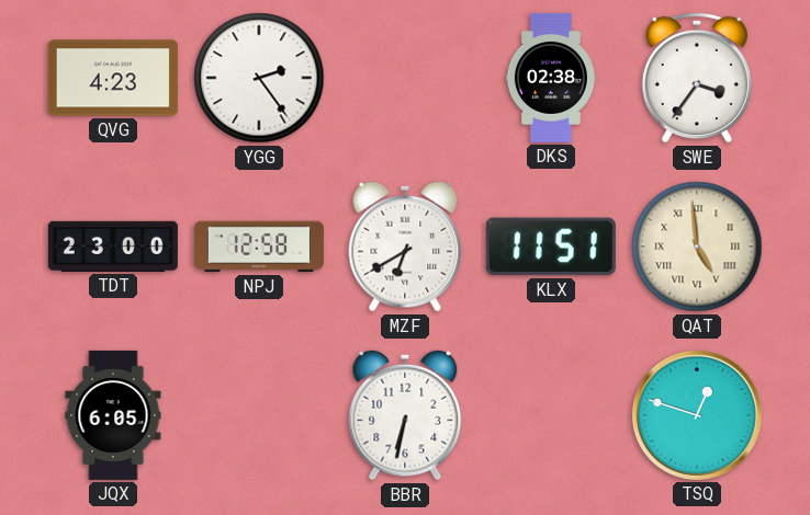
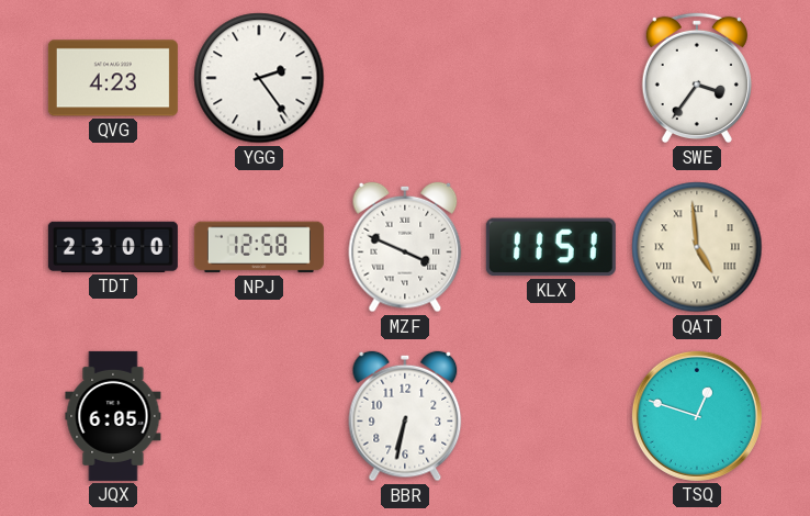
DKS: 02:38 -> none
MZF: 6:40 -> 3:49
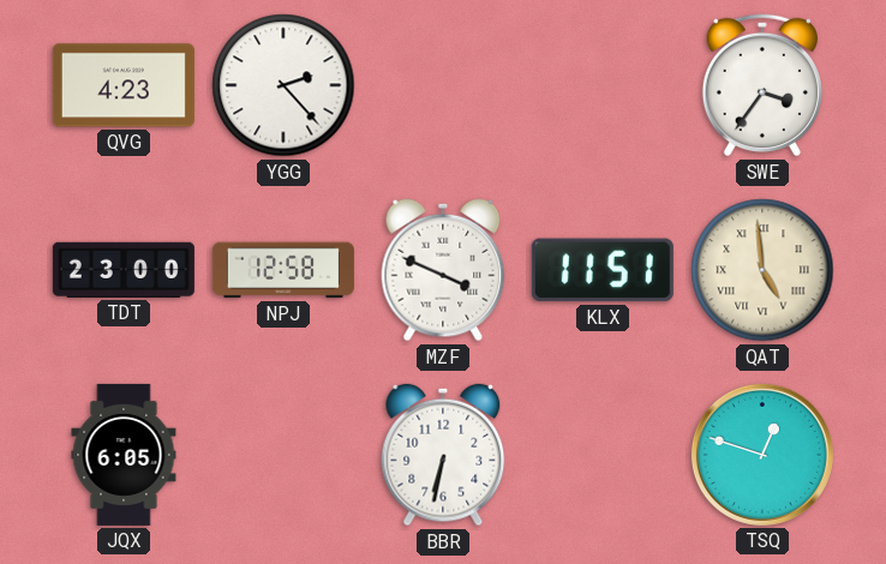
YGG: 2:24 -> 2:23
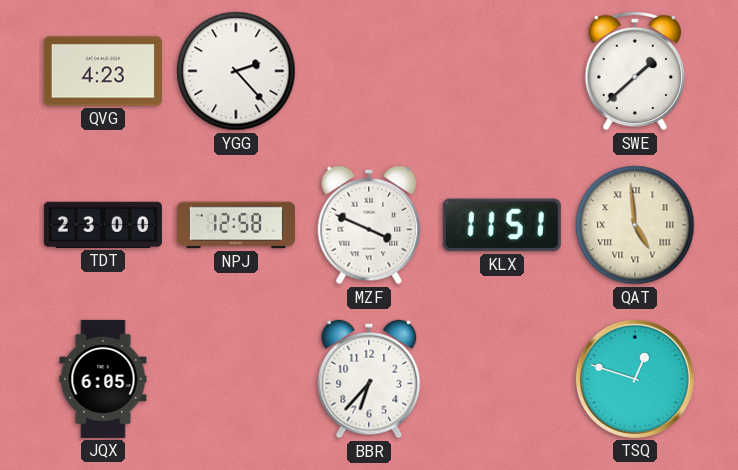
SWE: 3:36 -> 1:38
BBR: 6:32 -> 6:37
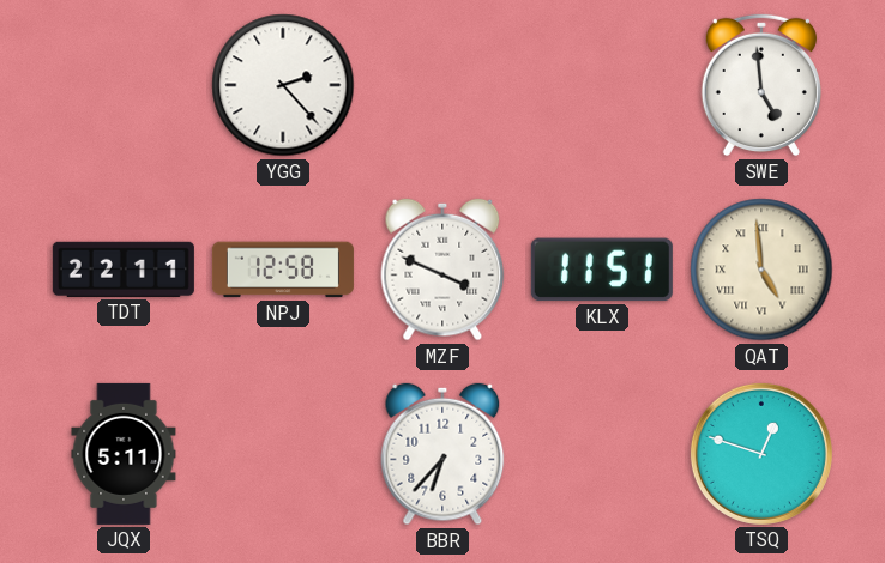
QVG: 4:23 -> none
SWE: 1:38 -> 4:59
TDT: 23:00 -> 22:11
JQX: 6:05 -> 5:11
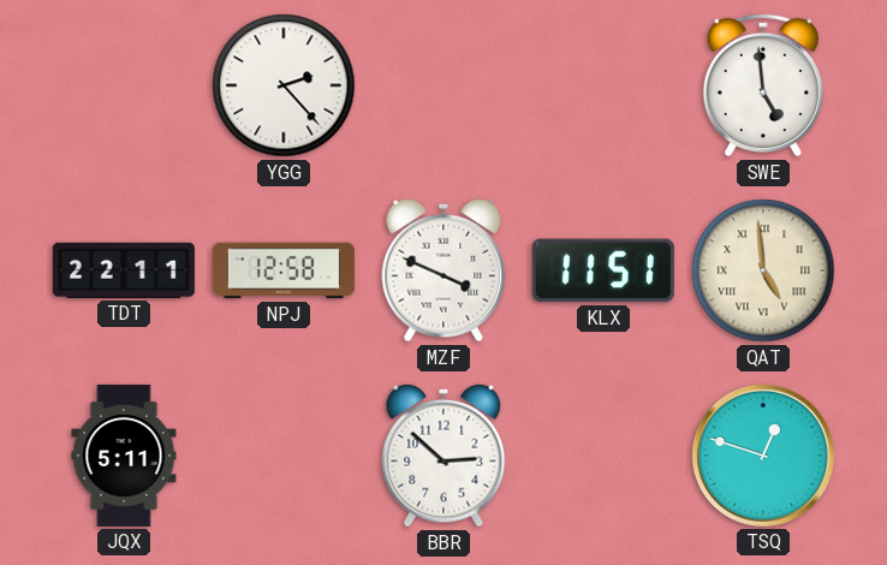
BBR: 6:37 -> 2:52
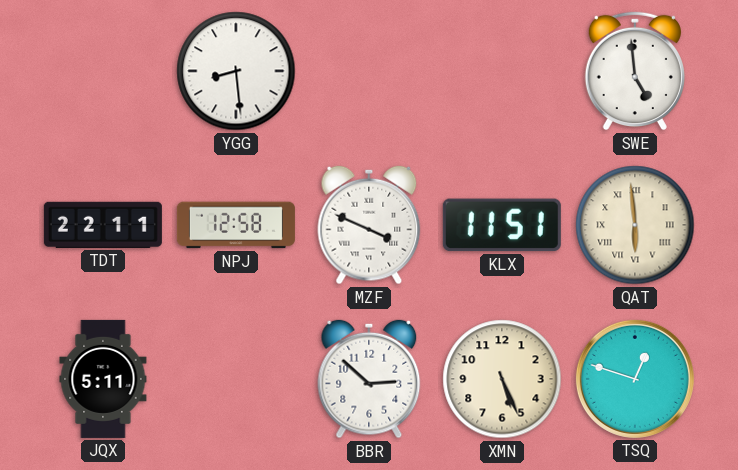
YGG: 2:23 -> 8:29
QAT: 4:59 -> 5:59
XMN: none -> 5:26
